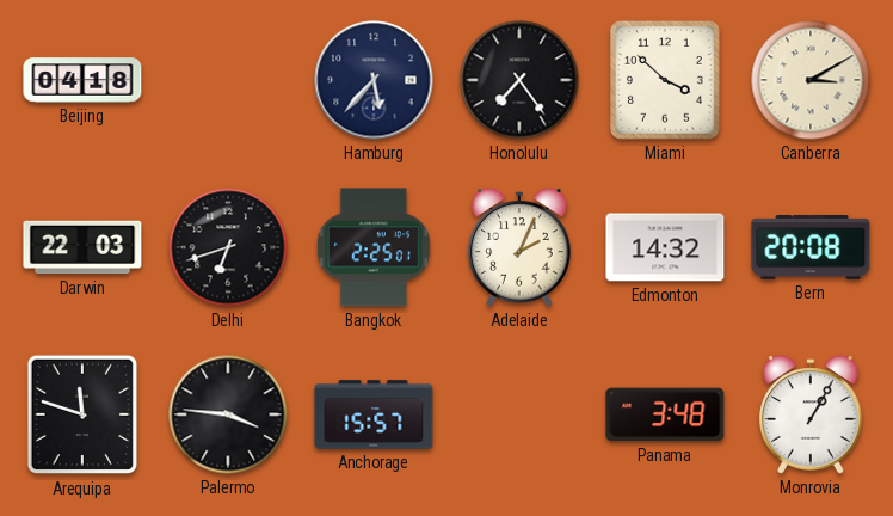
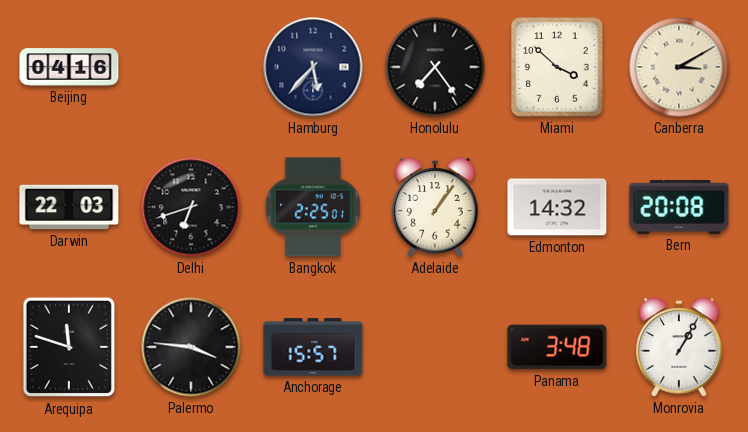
Beijing: 04:18 -> 04:16
Adelaide: 2:04 -> 1:06
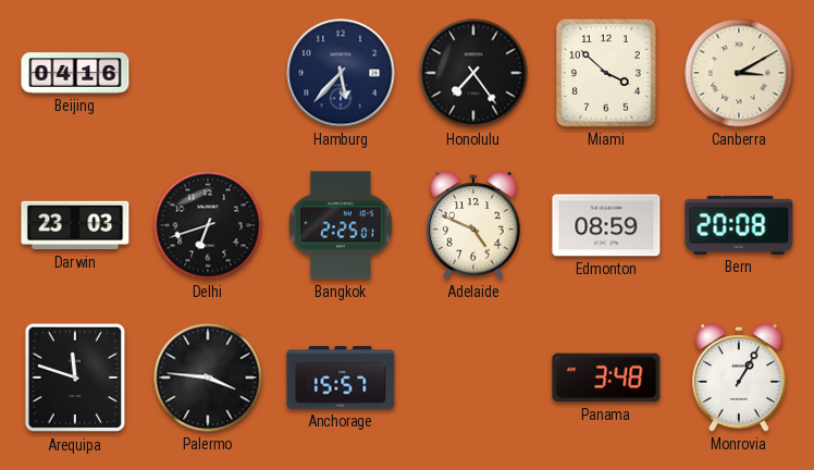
Darwin: 22:03 -> 23:03
Adelaide: 1:06 -> 4:49
Edmonton: 14:32 -> 08:59
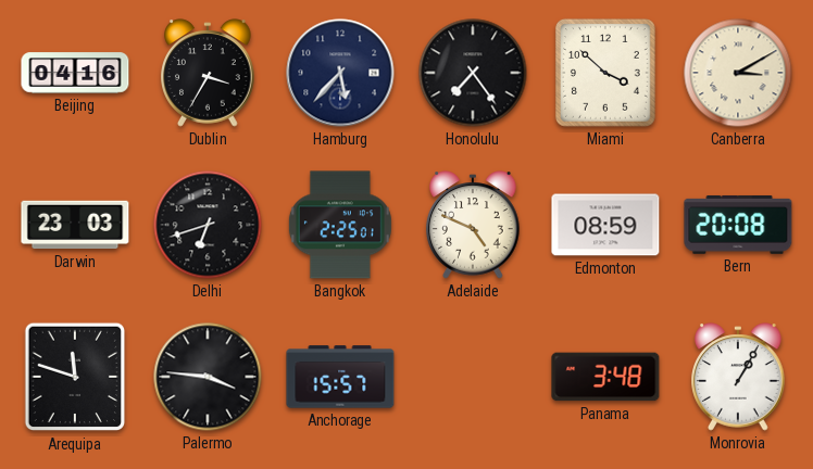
Dublin: none -> 3:35
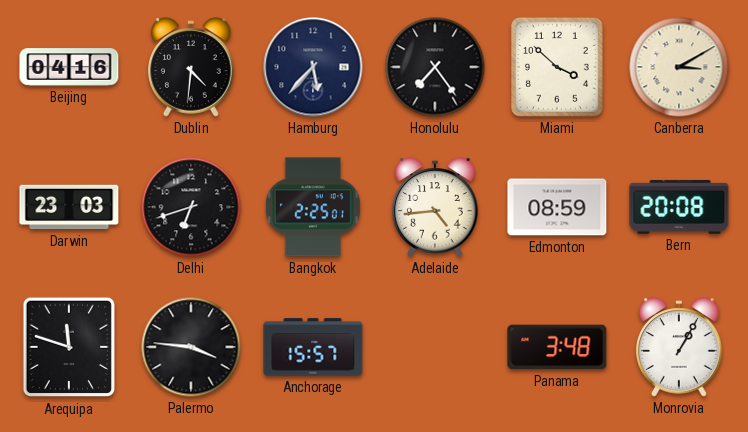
Dublin: 3:35 -> 4:31
Adelaide: 4:49 -> 4:44
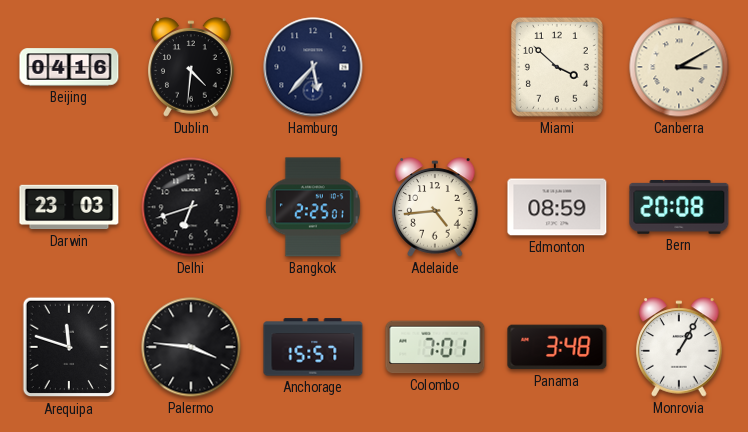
Honolulu: 7:24 -> none
Colombo: none -> 7:01
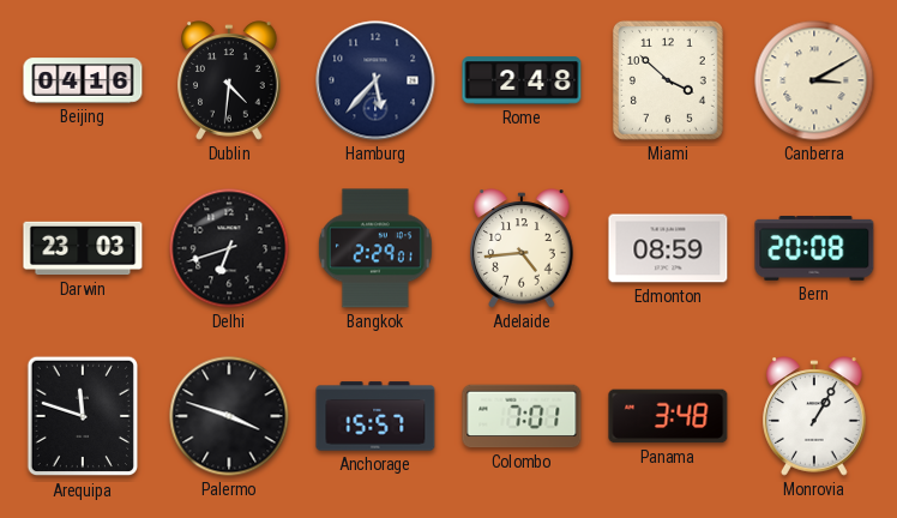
Rome: none -> 2:48
Bangkok: 2:25 -> 2:29
Palermo: 3:46 -> 3:48
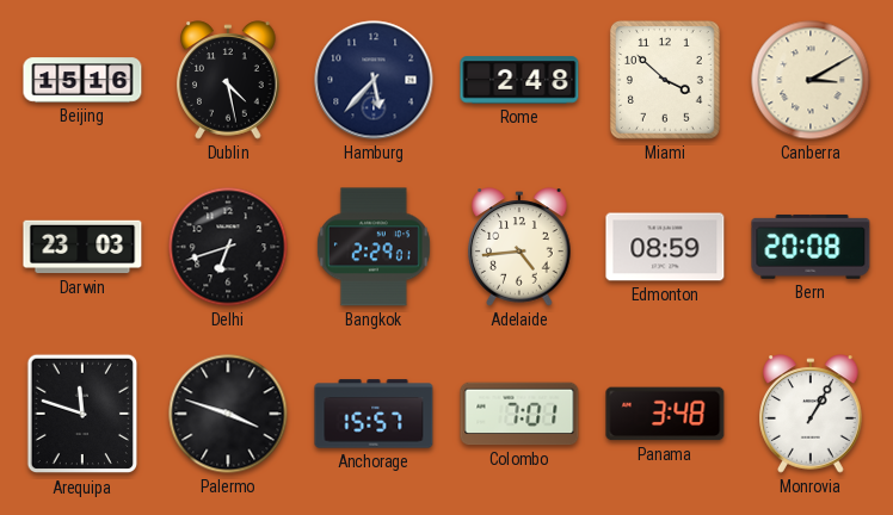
Beijing: 04:16 -> 15:16
Dublin: 4:31 -> 4:28
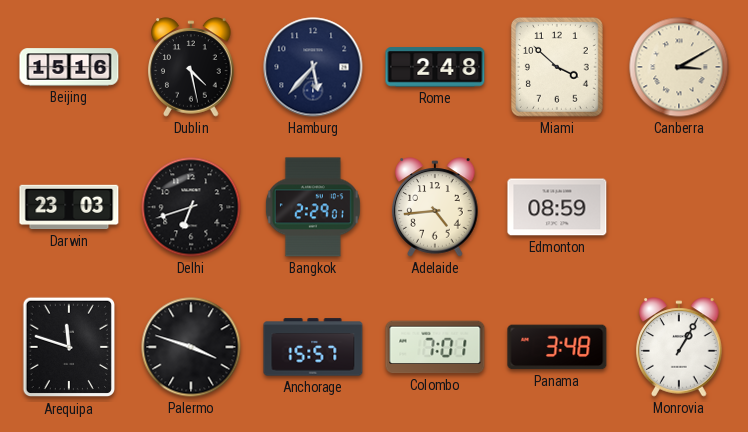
Bern: 20:08 -> none
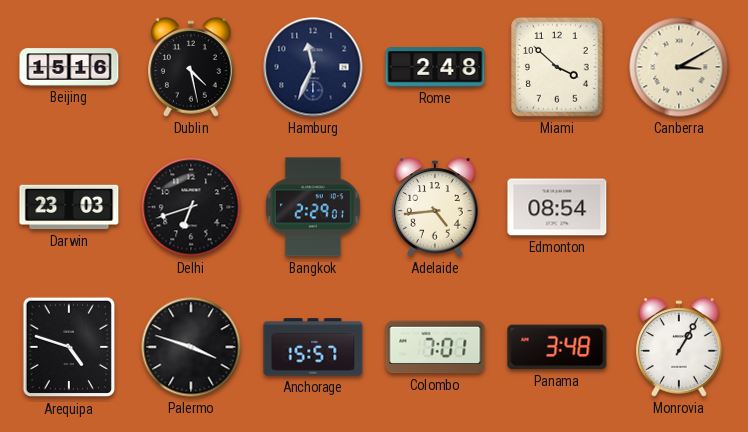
Hamburg: 5:37 -> 11:34
Edmonton: 08:59 -> 08:54
Arequipa: 11:48 -> 4:48
